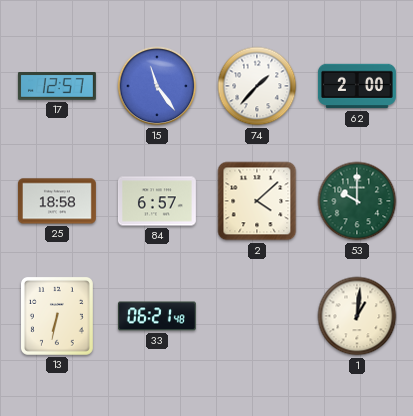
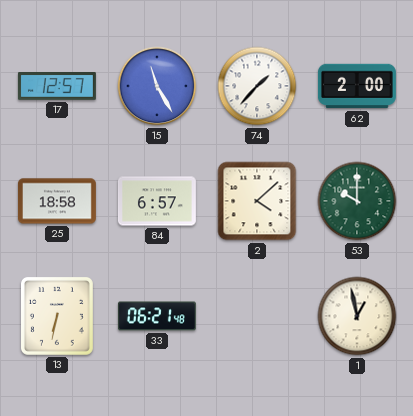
15: 11:24 -> 11:25
1: 1:01 -> 12:58
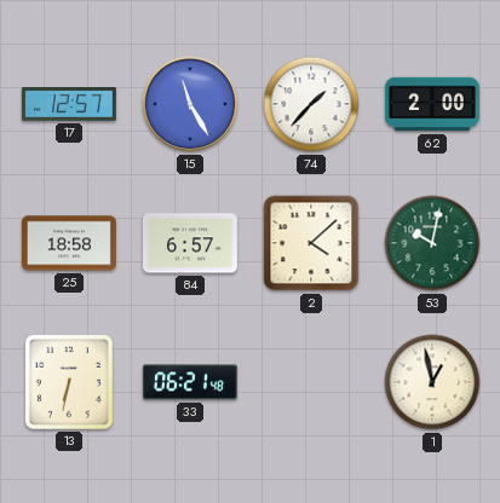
53: 10:00 -> 10:02
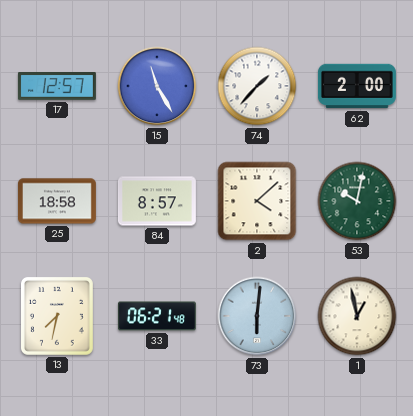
84: 6:57 -> 8:57
13: 6:32 -> 7:32
73: none -> 6:01
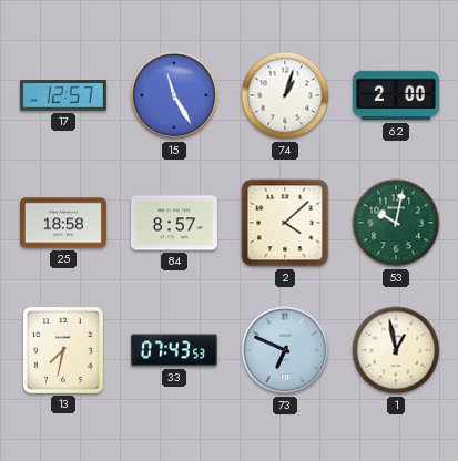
74: 1:37 -> 1:03
33: 06:21 -> 07:43
73: 6:01 -> 6:49
